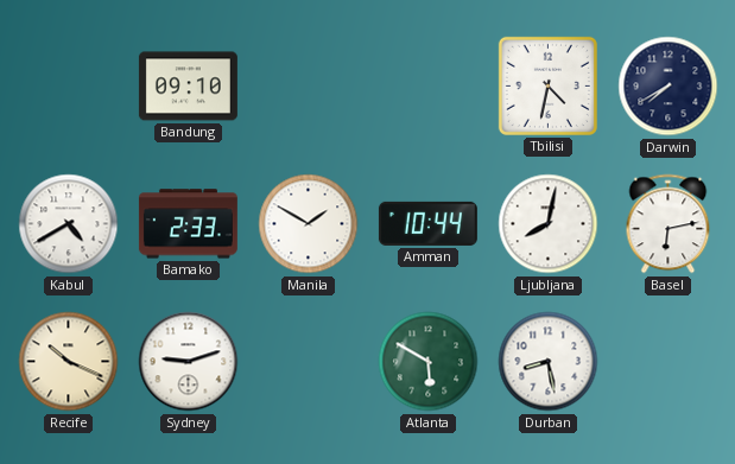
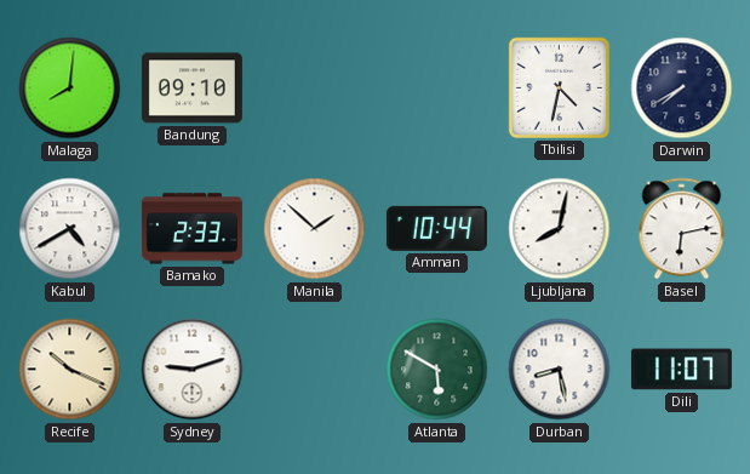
Malaga: none -> 8:01
Manila: 1:50 -> 1:52
Dili: none -> 11:07
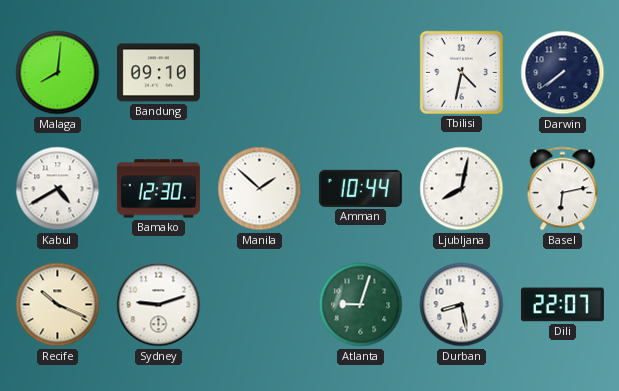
Darwin: 7:40 -> 7:39
Bamako: 2:33 -> 12:30
Atlanta: 5:50 -> 9:03
Dili: 11:07 -> 22:07
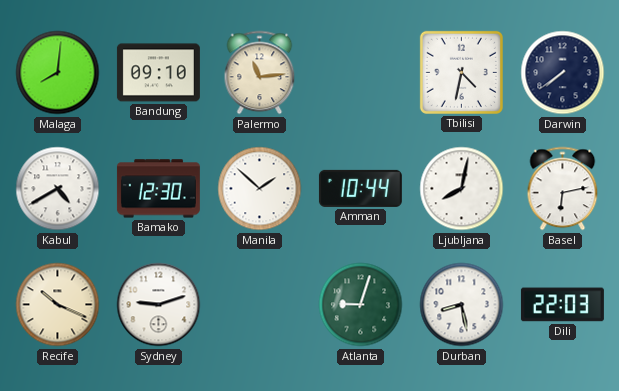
Palermo: none -> 11:14
Dili: 22:07 -> 22:03
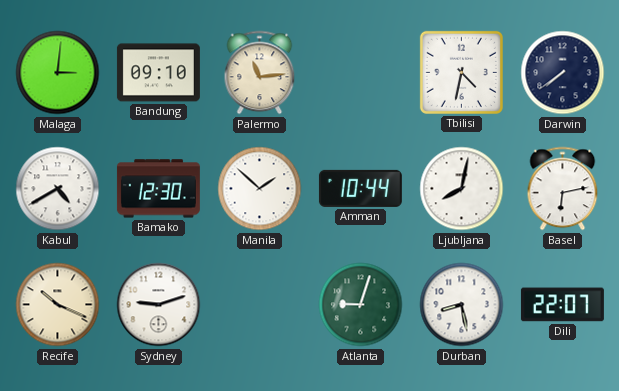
Malaga: 8:01 -> 3:01
Dili: 22:03 -> 22:07
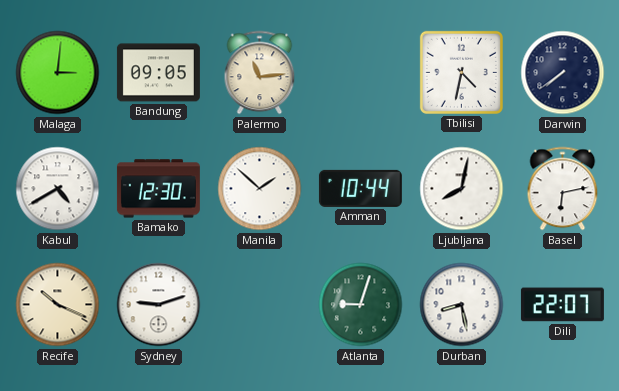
Bandung: 09:10 -> 09:05
